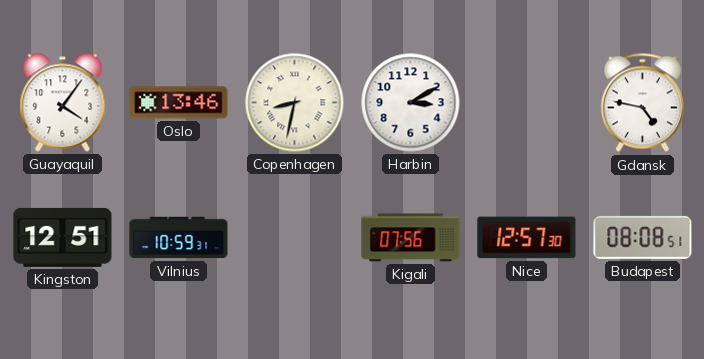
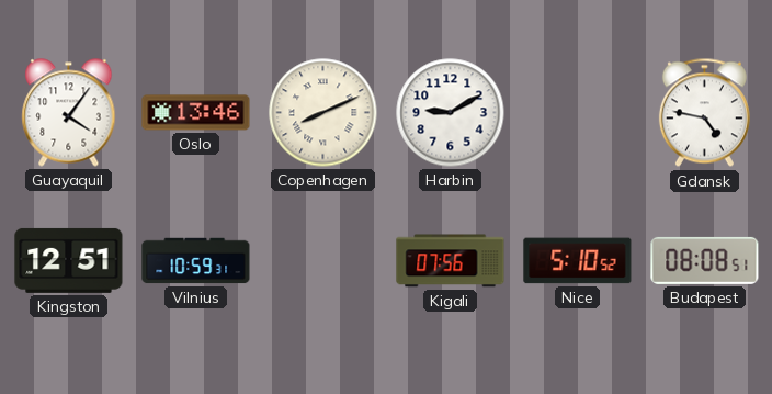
Copenhagen: 8:32 -> 8:11
Harbin: 3:10 -> 9:10
Nice: 12:57 -> 5:10
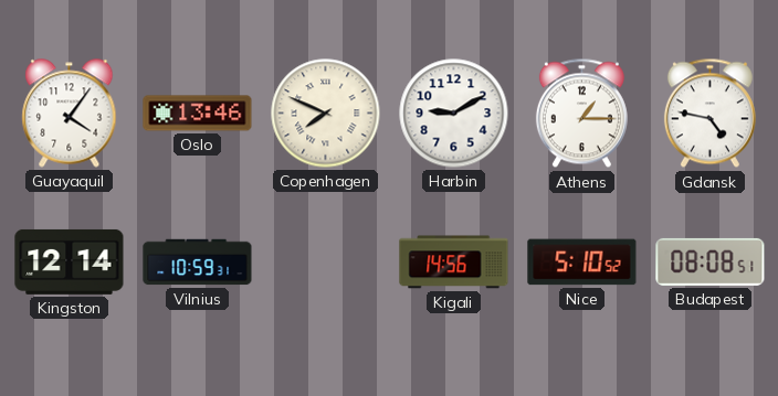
Copenhagen: 8:11 -> 7:49
Athens: none -> 1:15
Kingston: 12:51 -> 12:14
Kigali: 07:56 -> 14:56
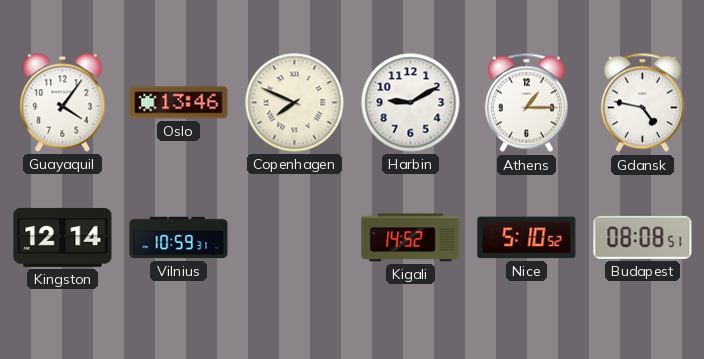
Kigali: 14:56 -> 14:52
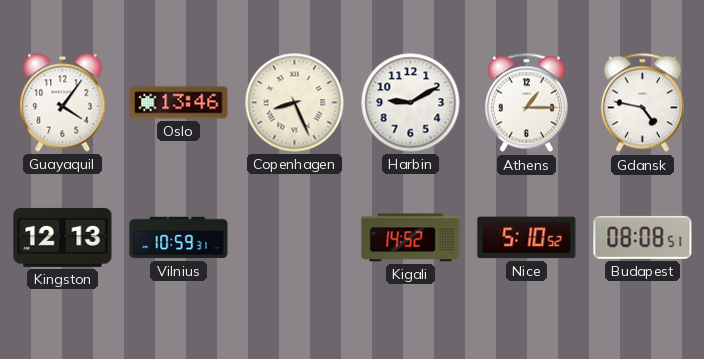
Copenhagen: 7:49 -> 8:26
Kingston: 12:14 -> 12:13
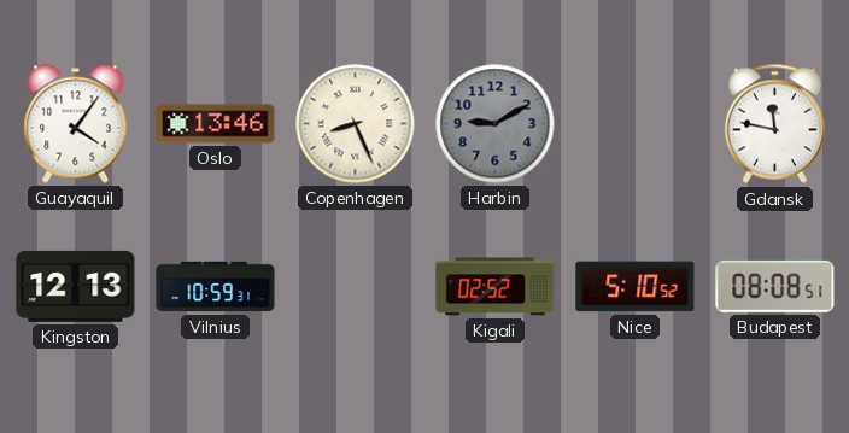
Harbin dial: white -> grey
Athens: 1:15 -> none
Gdansk: 4:47 -> 11:47
Kigali: 14:52 -> 02:52
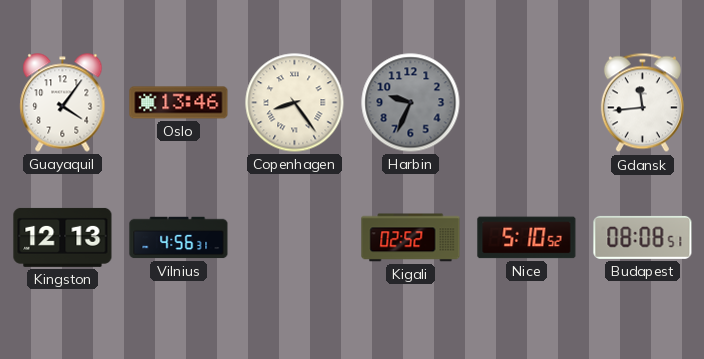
Copenhagen: 8:26 -> 8:24
Harbin: 9:10 -> 9:34
Gdansk: 11:47 -> 11:44
Vilnius: 10:59 -> 4:56
